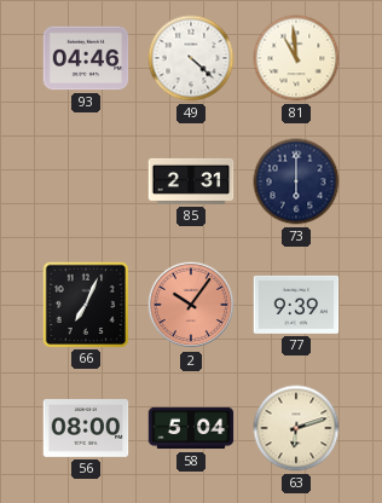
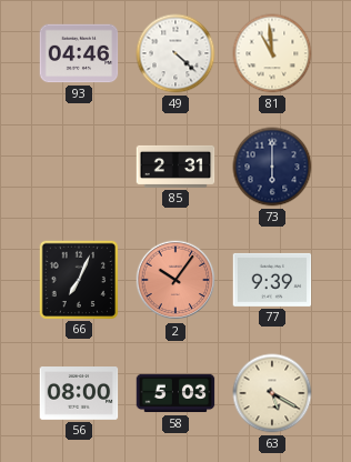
58: 5:04 -> 5:03
63: 6:12 -> 5:20
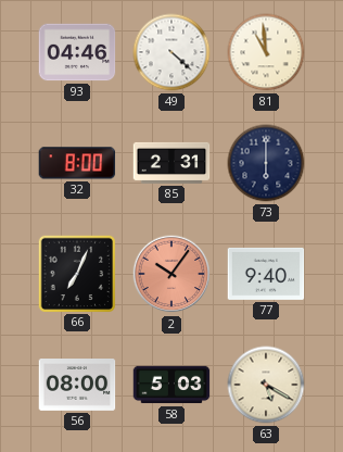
32: none -> 8:00
77: 9:39 -> 9:40
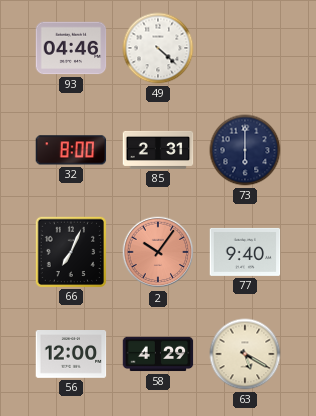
81: 10:59 -> none
56: 08:00 -> 12:00
58: 5:03 -> 4:29
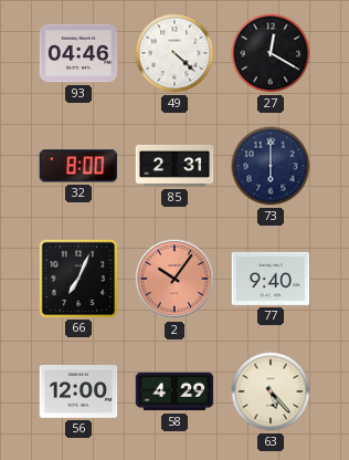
27: none -> 12:20
63: 5:20 -> 5:23
